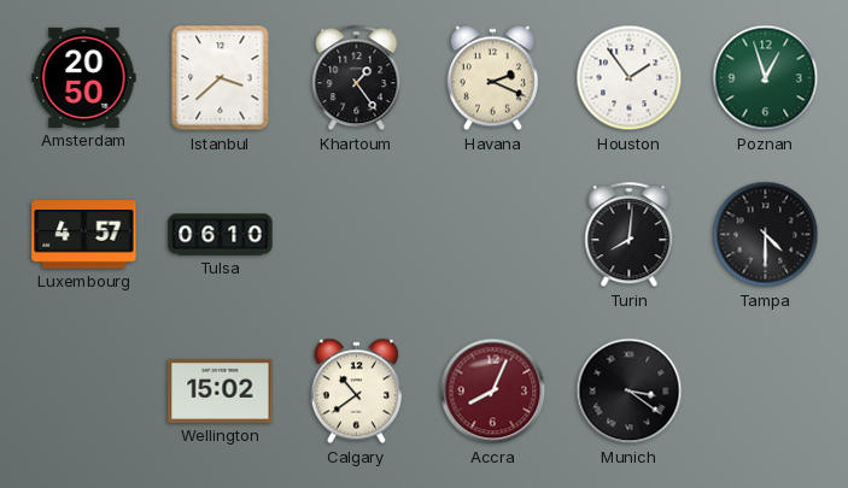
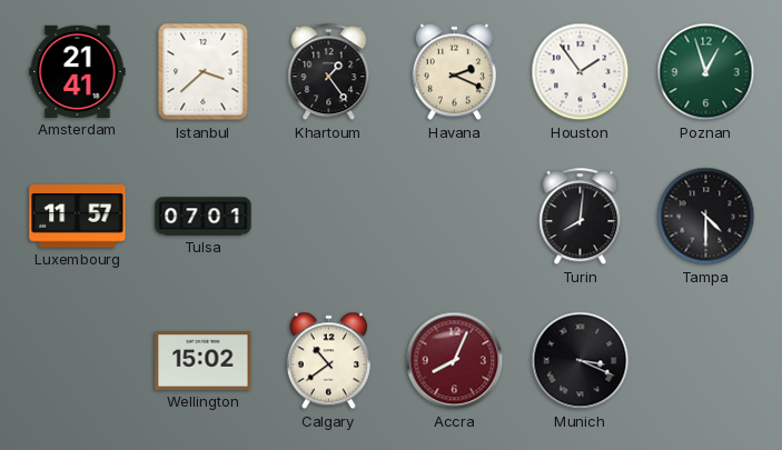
Amsterdam: 20:50 -> 21:41
Luxembourg: 4:57 -> 11:57
Tulsa: 06:10 -> 07:01
Munich: 3:21 -> 3:19
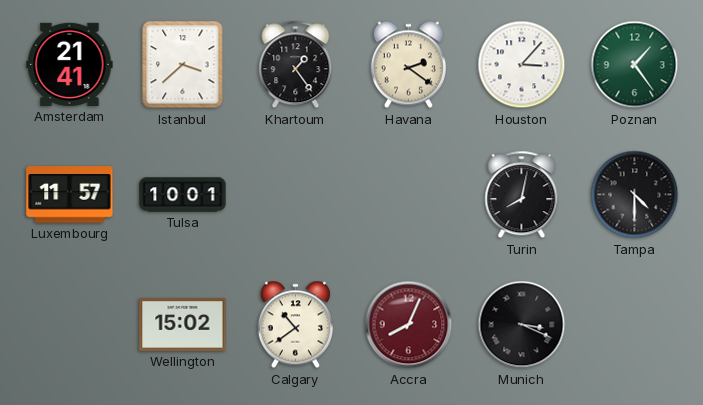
Havana: 2:19 -> 2:21
Houston: 1:54 -> 3:07
Poznan: 12:57 -> 1:24
Tulsa: 07:01 -> 10:01
Turin: 8:01 -> 8:02
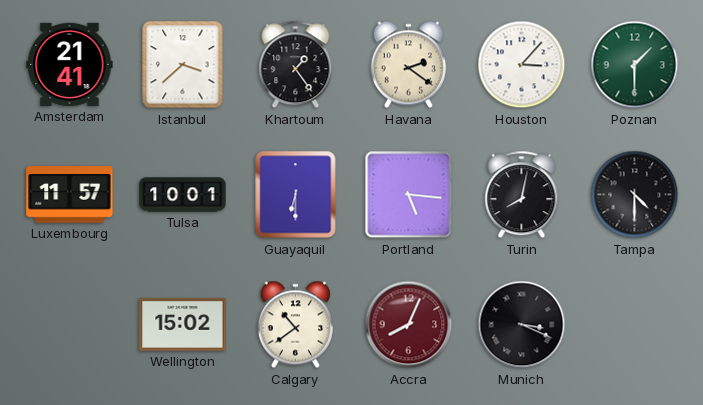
Poznan: 1:24 -> 1:30
Guayaquil: none -> 6:30
Portland: none -> 5:16
